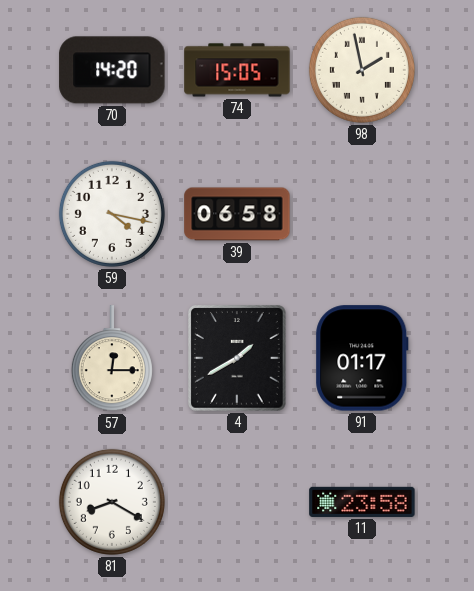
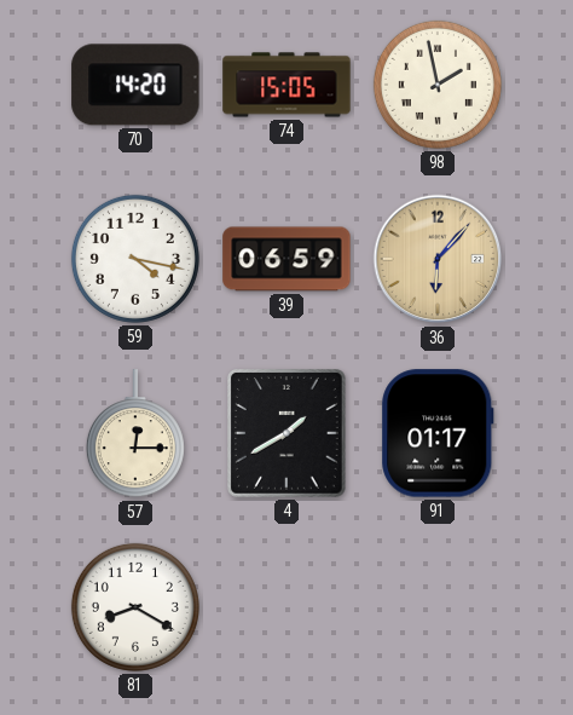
39: 06:58 -> 06:59
36: none -> 6:07
11: 23:58 -> none
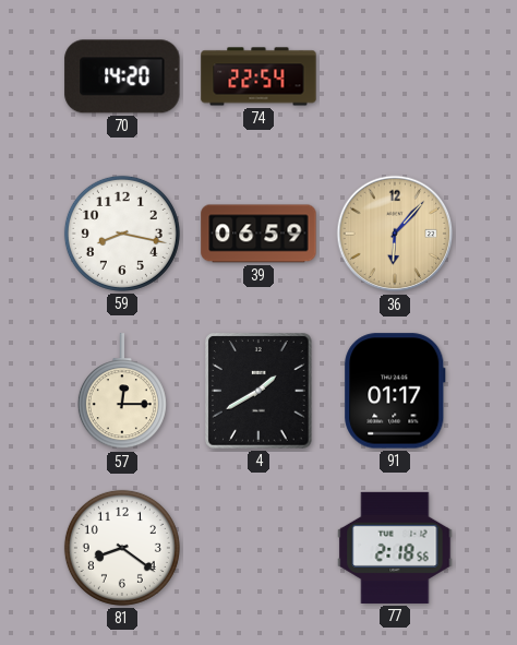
74: 15:05 -> 22:54
98: 1:58 -> none
59: 4:17 -> 8:17
81: 8:20 -> 8:21
77: none -> 2:18
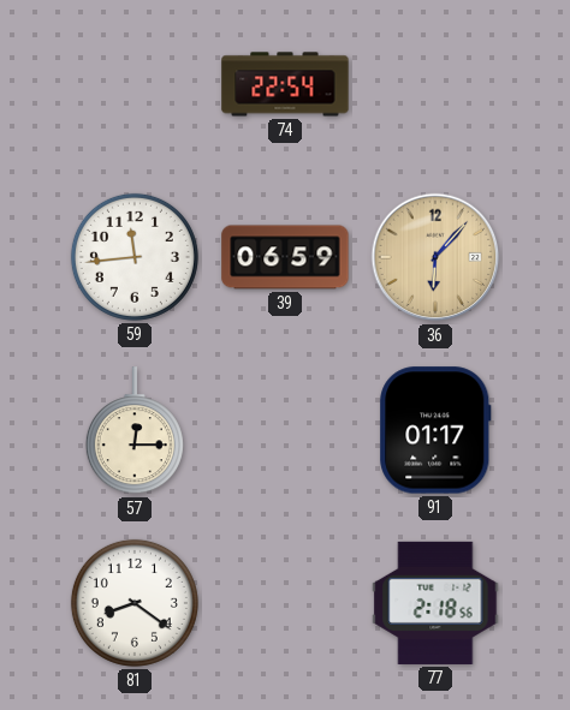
70: 14:20 -> none
59: 8:17 -> 11:44
4: 1:40 -> none
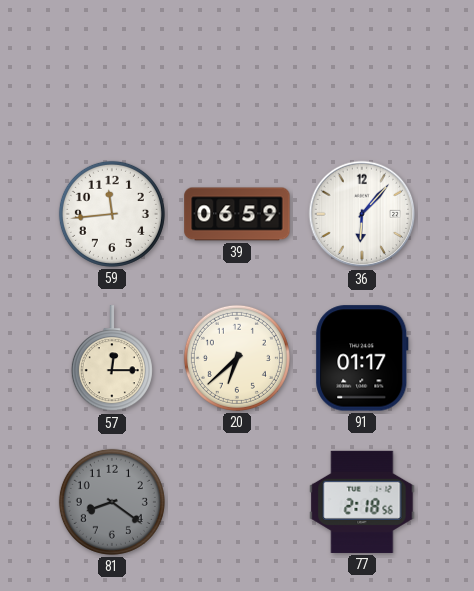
74: 22:54 -> none
36 dial: champagne -> white
20: none -> 6:38
81 dial: white -> grey
